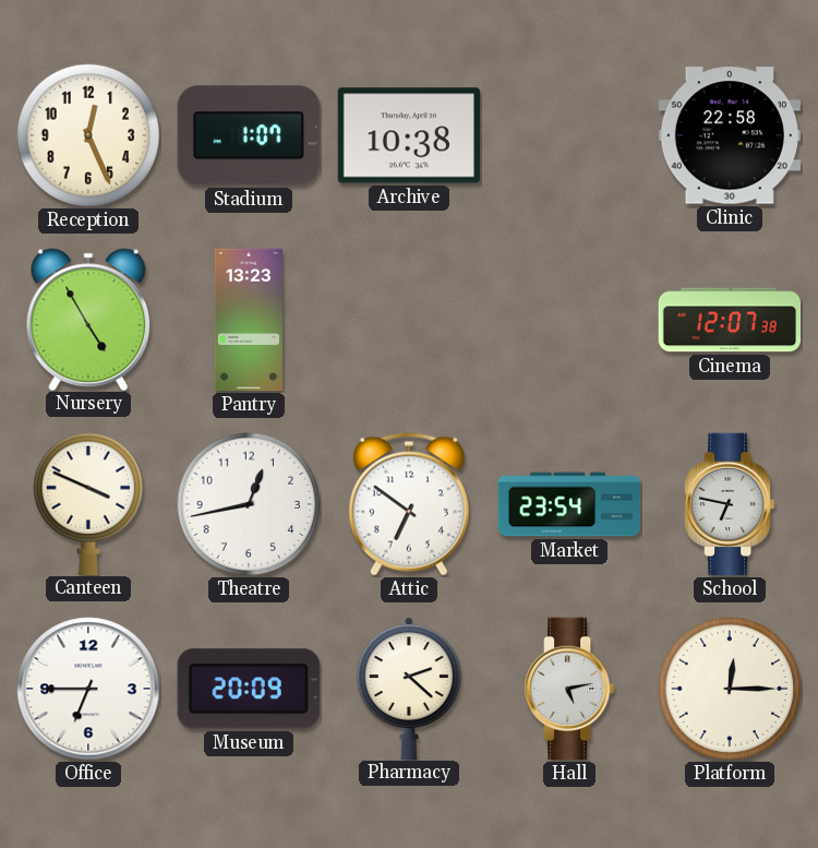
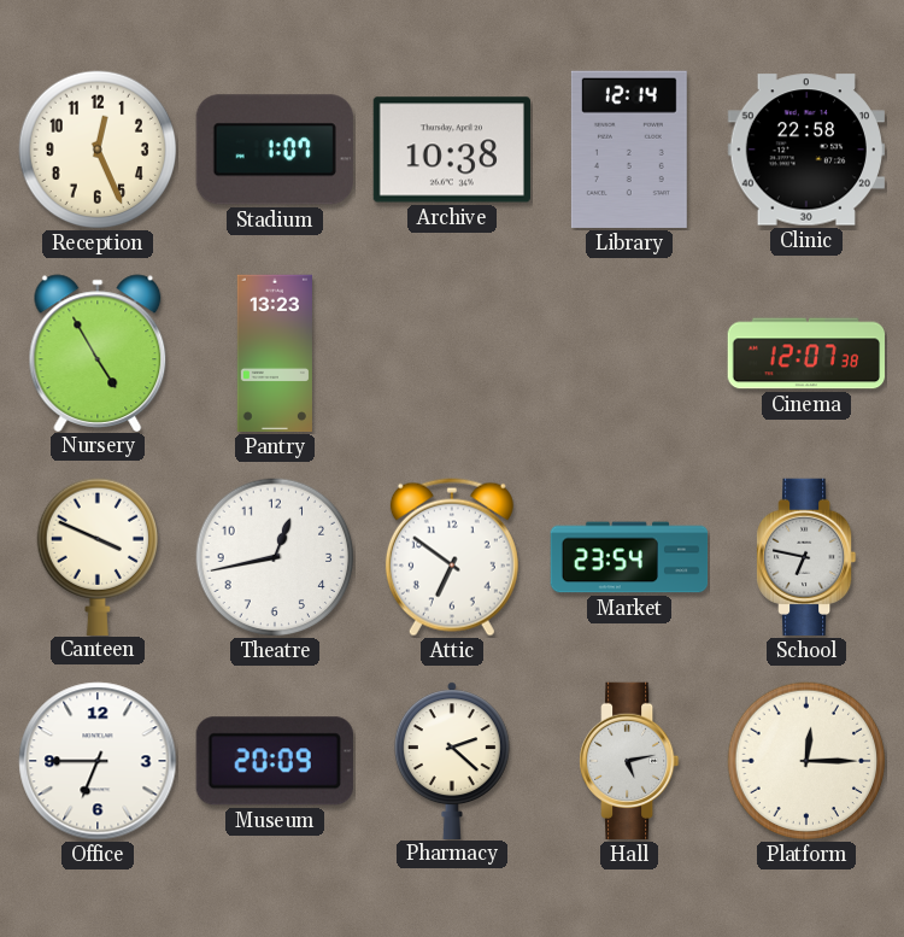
Library: none -> 12:14
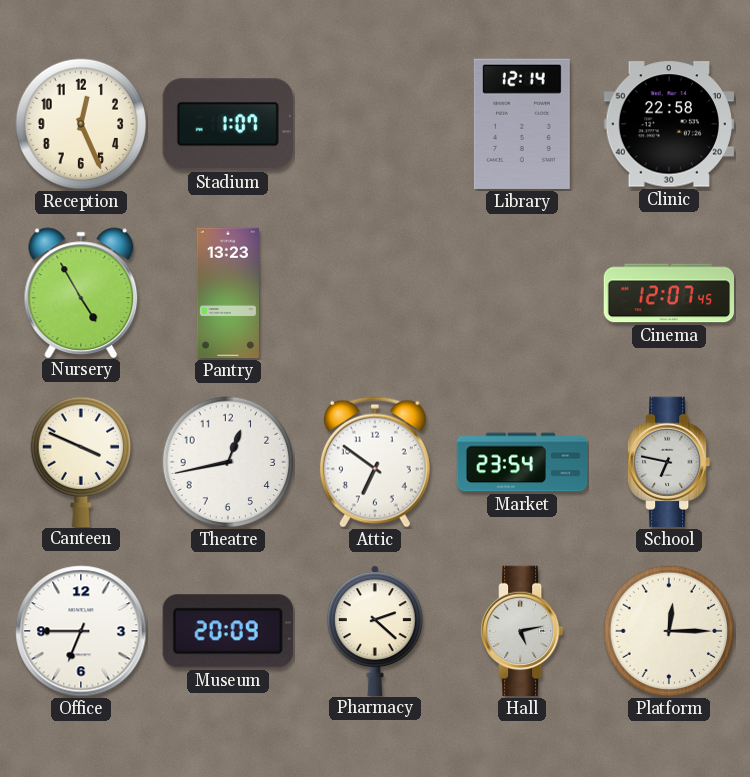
Archive: 10:38 -> none
Cinema: 12:07:38 -> 12:07:45
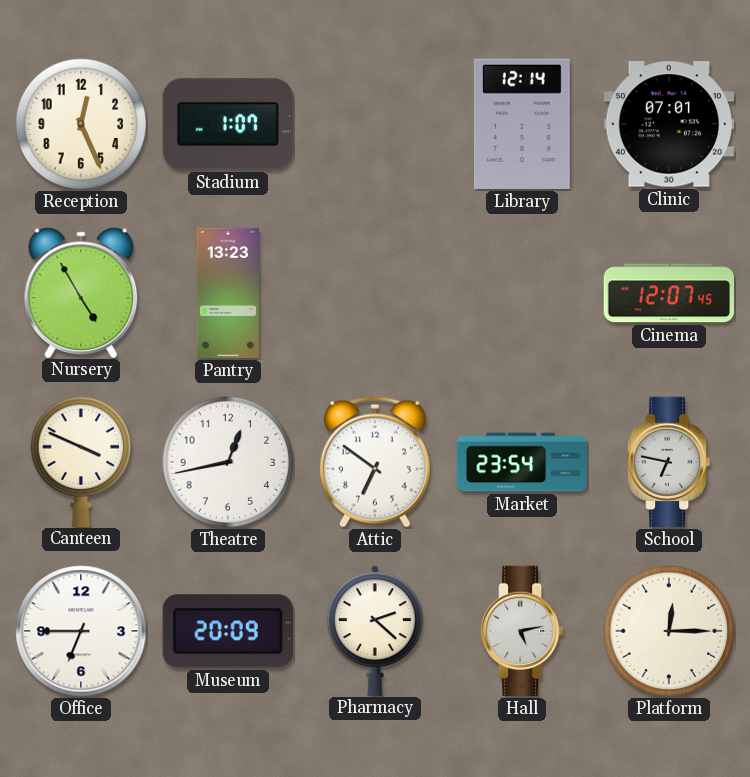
Clinic: 22:58 -> 07:01
